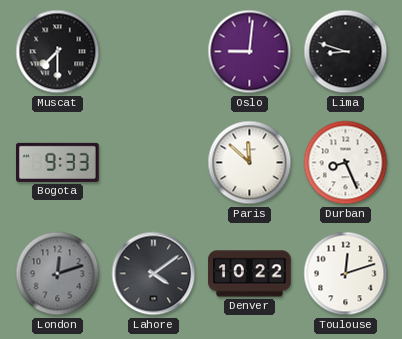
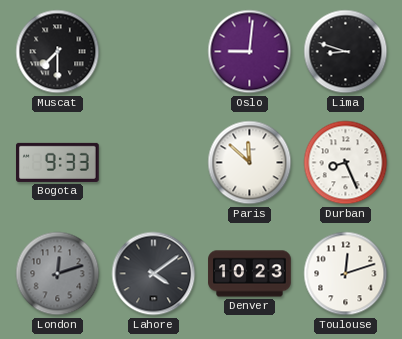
Denver: 10:22 -> 10:23
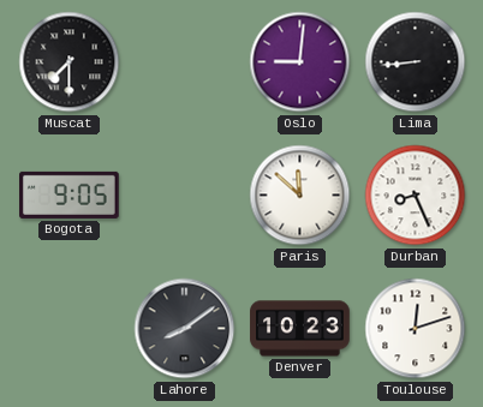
Lima: 8:48 -> 8:44
Bogota: 9:33 -> 9:05
London: 12:12 -> none
Lahore: 4:09 -> 8:09
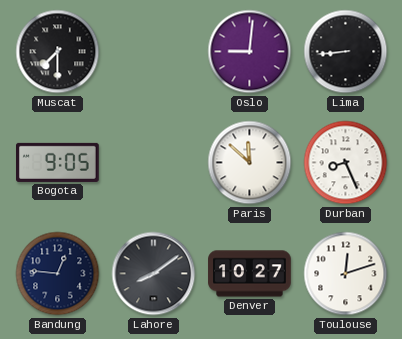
Bandung: none -> 12:46
Denver: 10:23 -> 10:27
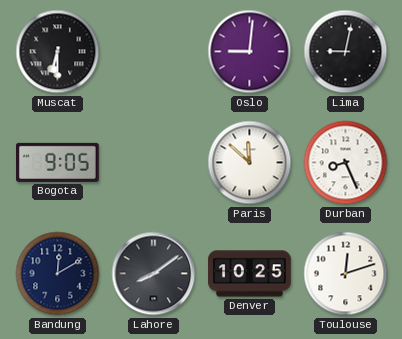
Muscat: 7:30 -> 6:30
Lima: 8:44 -> 9:02
Bandung: 12:46 -> 12:10
Denver: 10:27 -> 10:25
